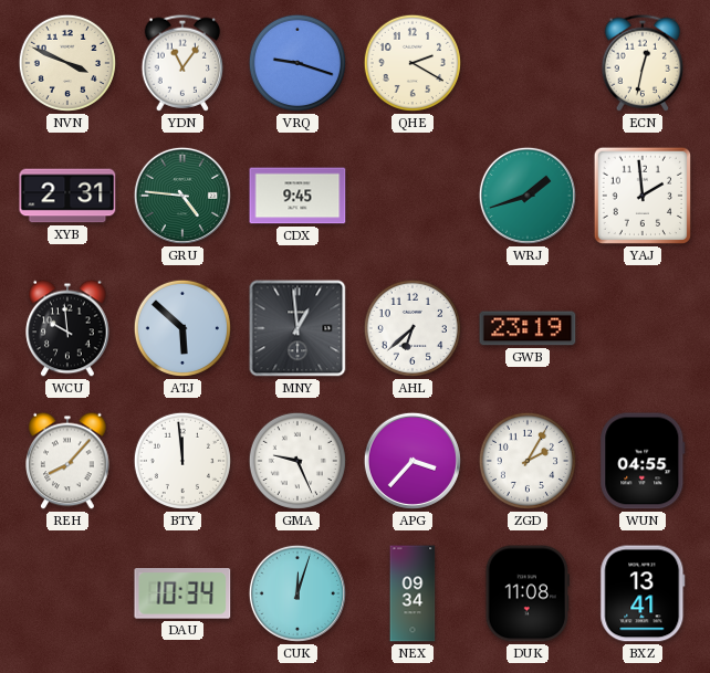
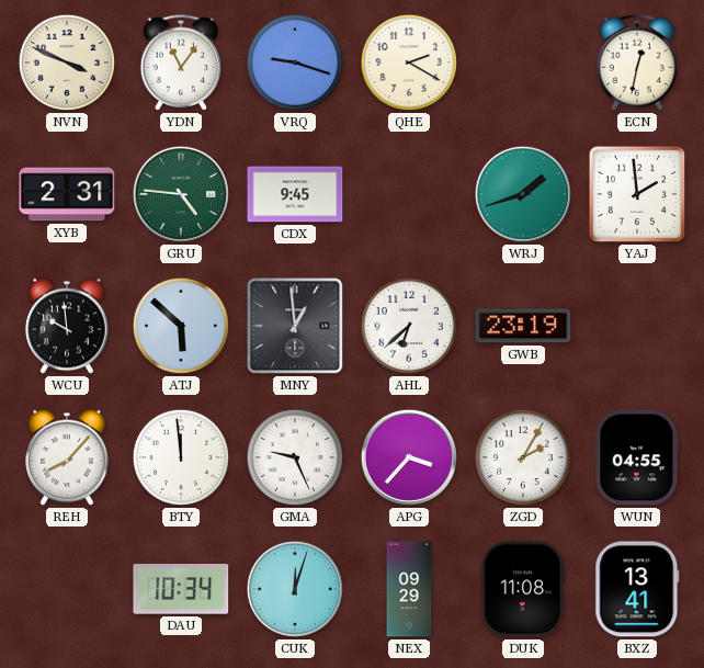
NEX: 09:34 -> 09:29
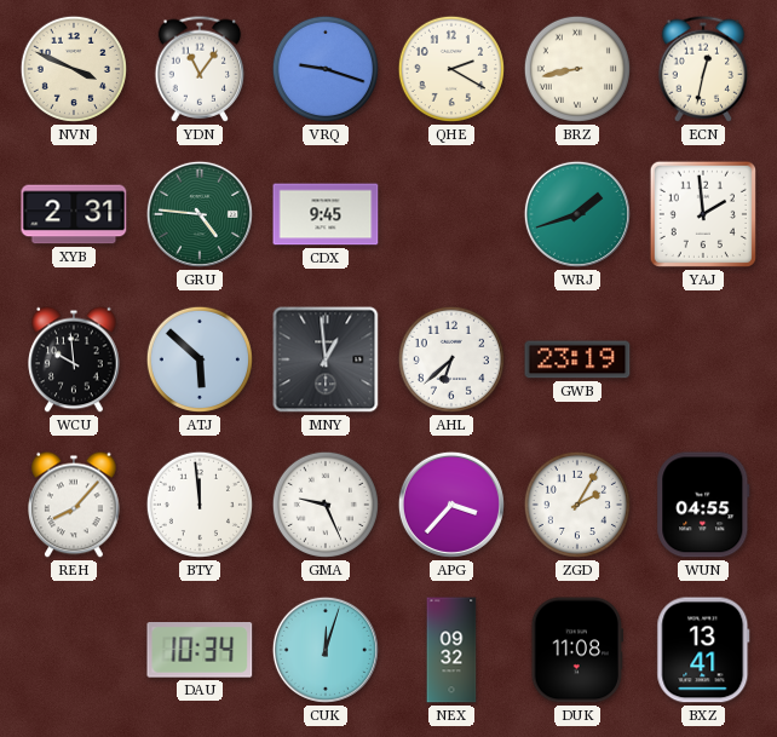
BRZ: none -> 8:43
NEX: 09:29 -> 09:32
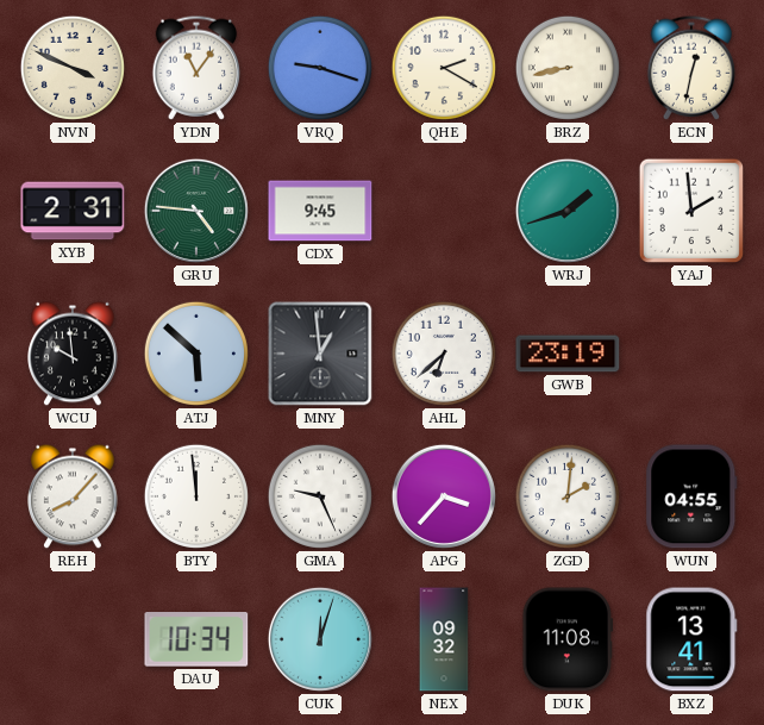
ZGD: 2:05 -> 2:01
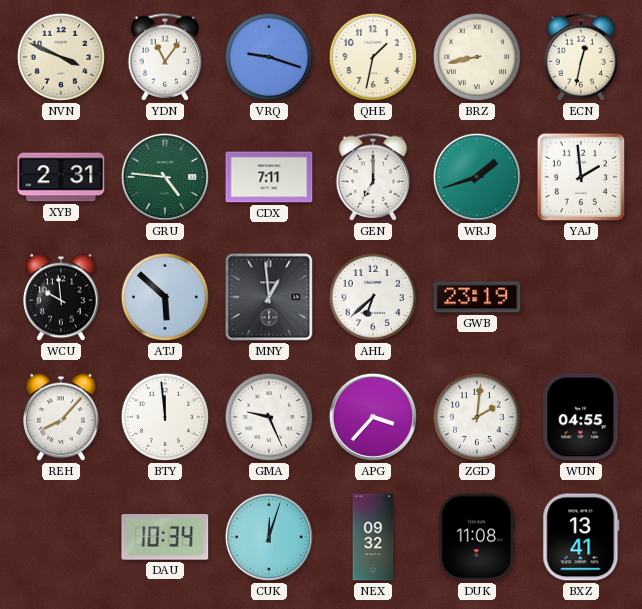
QHE: 2:20 -> 1:32
CDX: 9:45 -> 7:11
GEN: none -> 7:00
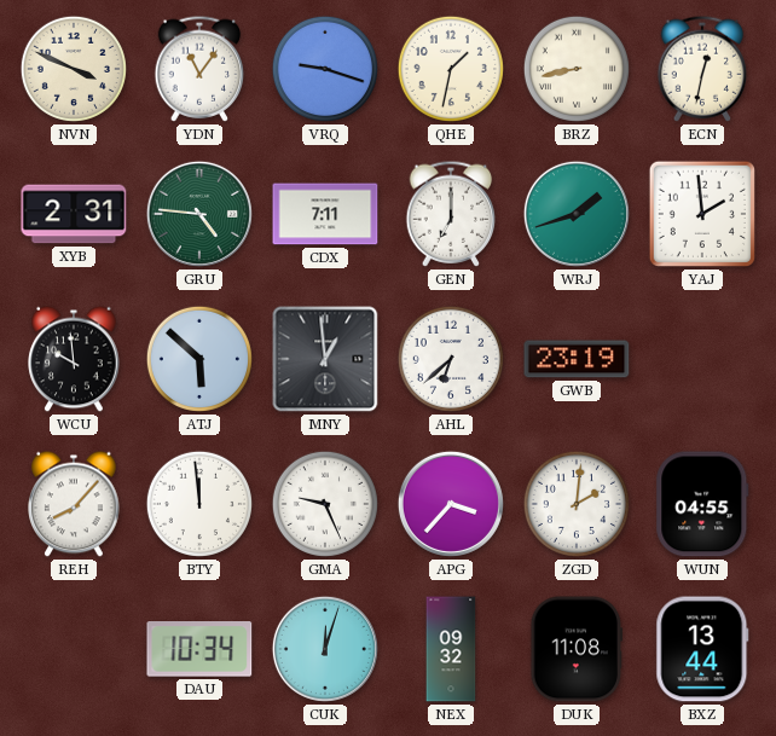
BXZ: 13:41 -> 13:44
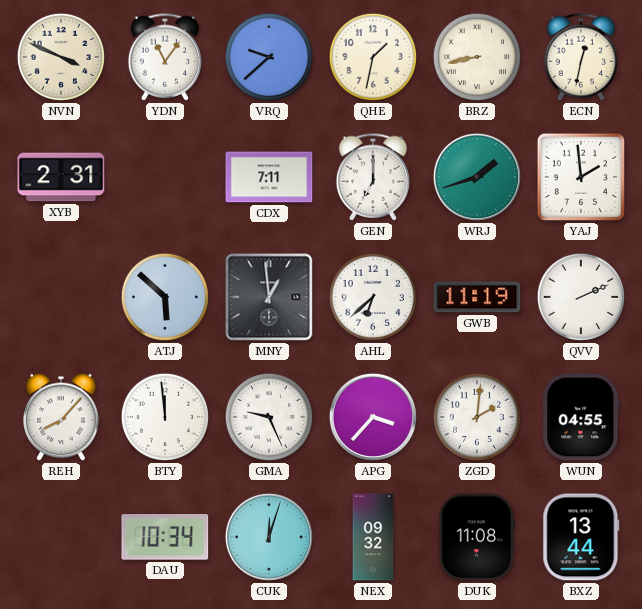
VRQ: 9:18 -> 9:38
GRU: 4:46 -> none
WCU: 9:59 -> none
GWB: 23:19 -> 11:19
QVV: none -> 2:11
